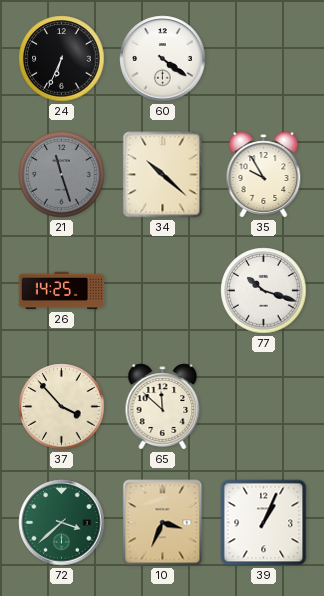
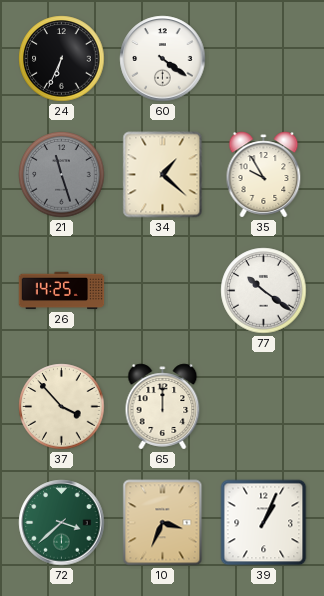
34: 10:22 -> 1:22
77: 10:18 -> 10:21
65: 11:52 -> 12:00
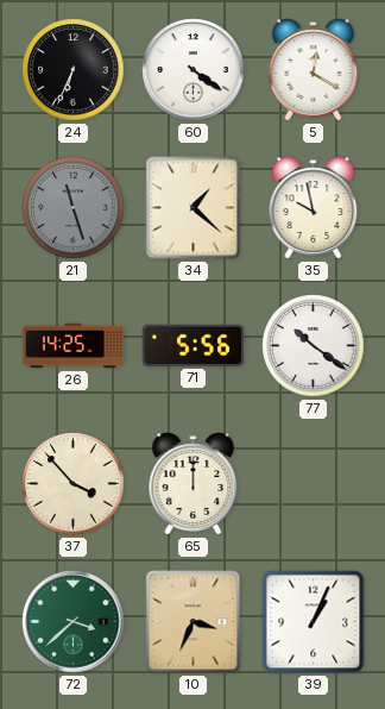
5: none -> 12:20
35: 9:55 -> 9:58
71: none -> 5:56
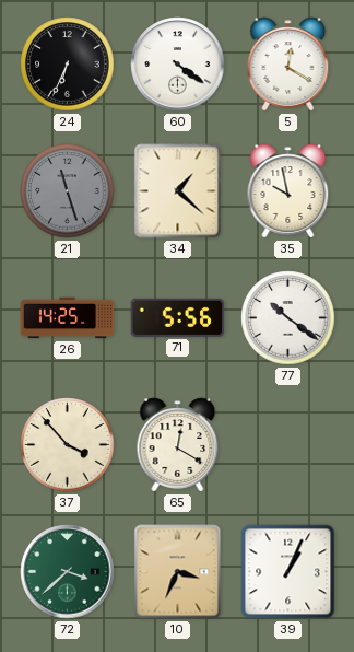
65: 12:00 -> 12:20
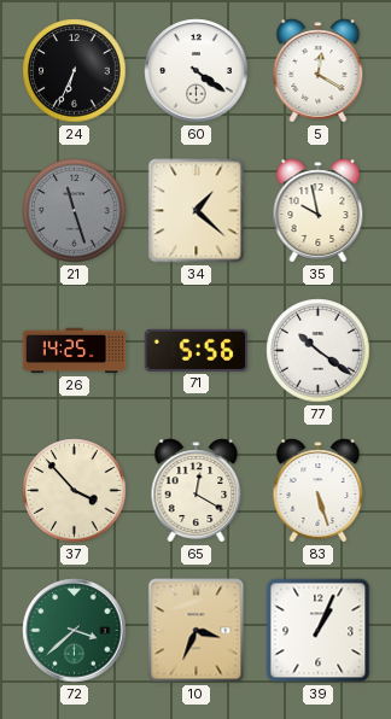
83: none -> 5:27
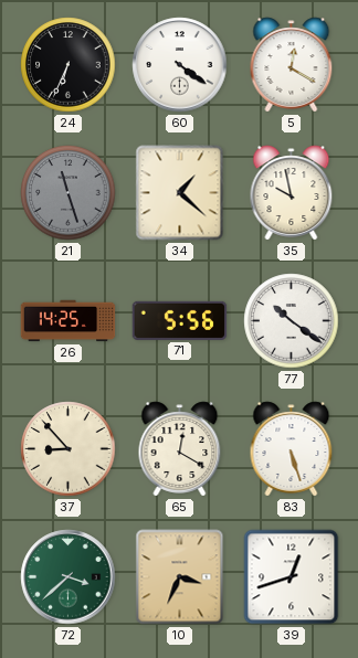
37: 3:53 -> 8:53
39: 1:04 -> 12:42
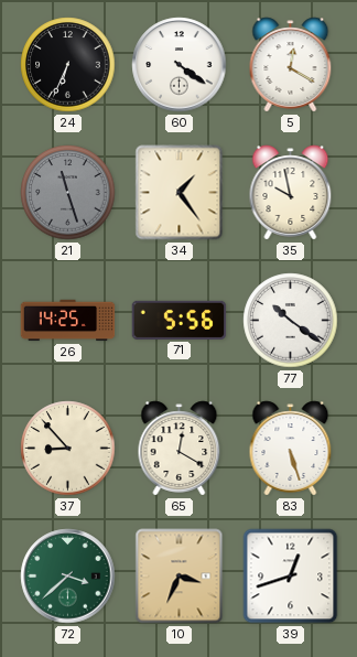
34: 1:22 -> 1:24
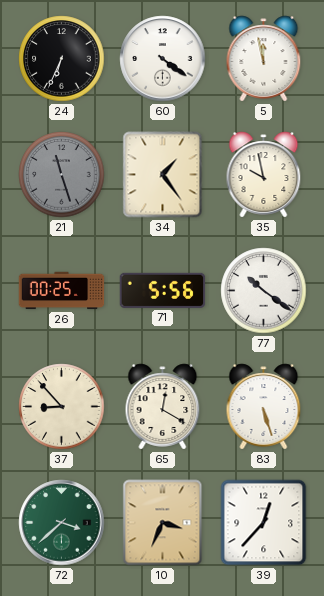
5: 12:20 -> 11:58
26: 14:25 -> 00:25
39: 12:42 -> 12:37
